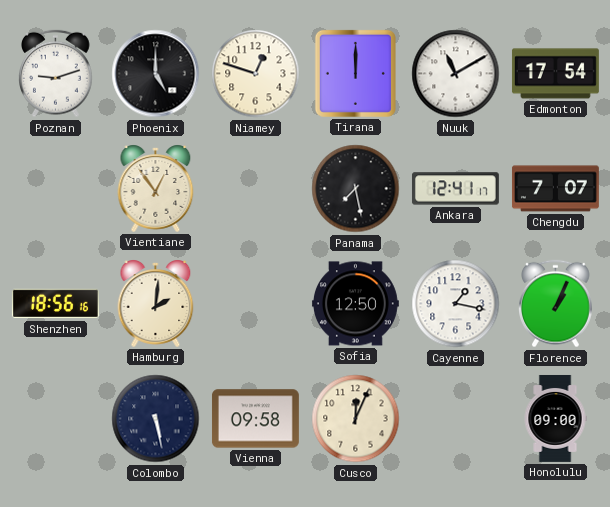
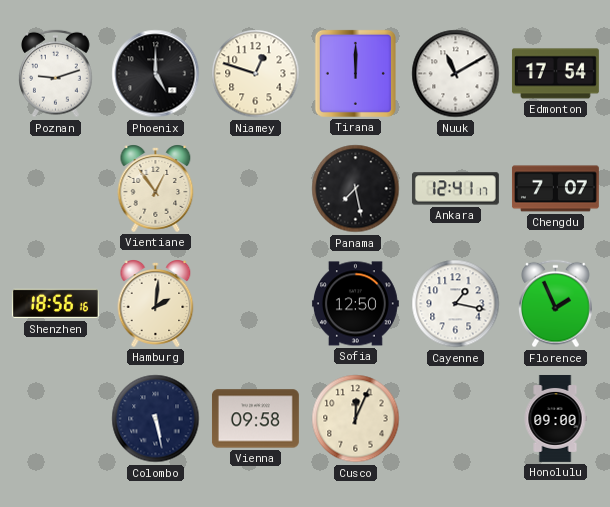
Florence: 1:04 -> 1:56
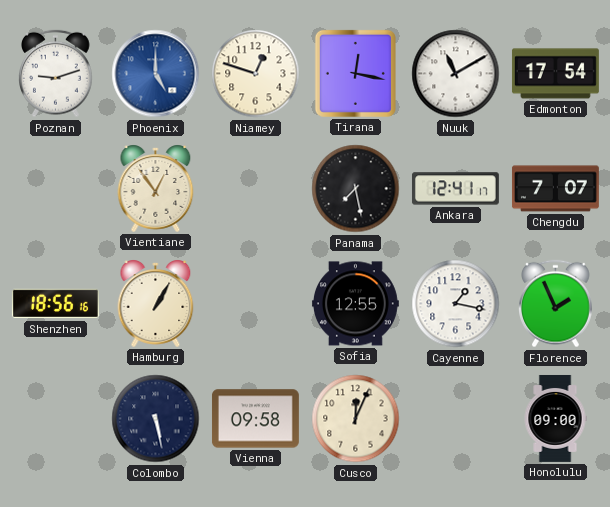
Phoenix dial: black -> blue
Tirana: 12:00 -> 12:17
Hamburg: 2:01 -> 1:05
Sofia: 12:50 -> 12:55
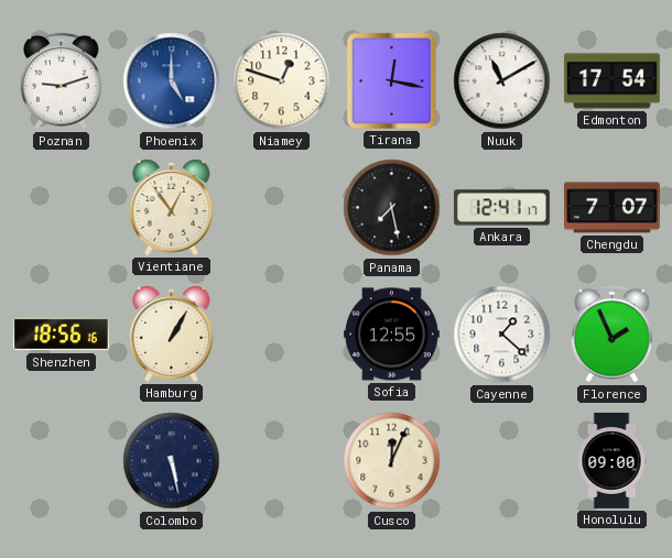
Cayenne: 1:17 -> 1:22
Vienna: 09:58 -> none
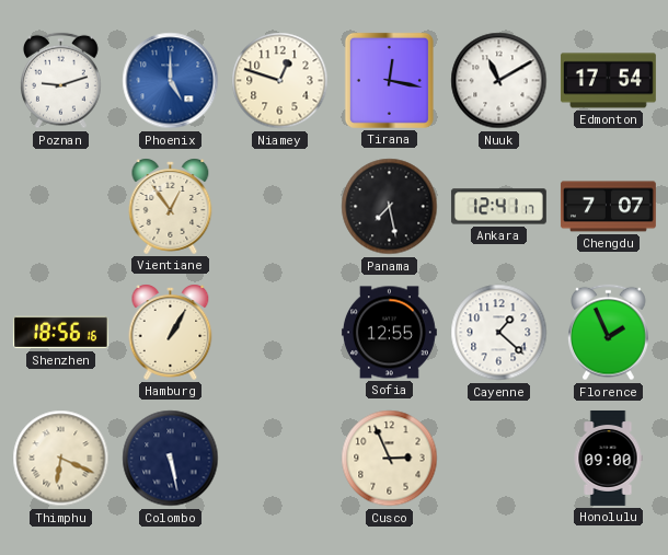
Thimphu: none -> 6:19
Cusco: 12:04 -> 2:56
